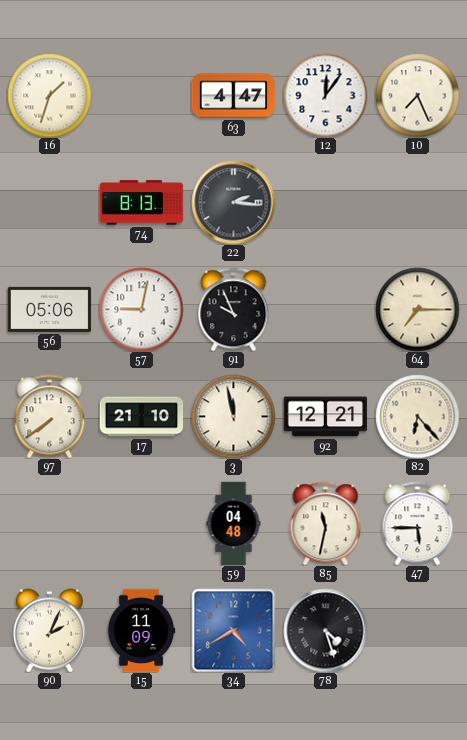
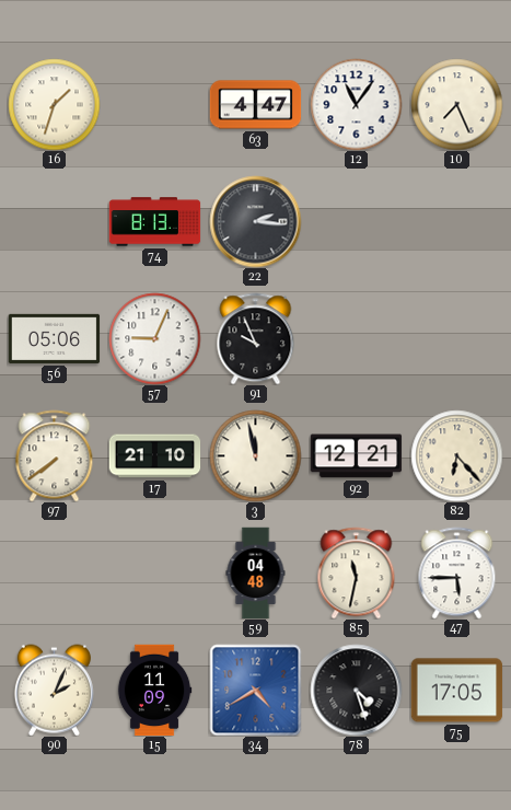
12: 12:06 -> 11:06
57: 9:02 -> 9:04
64: 7:15 -> none
75: none -> 17:05
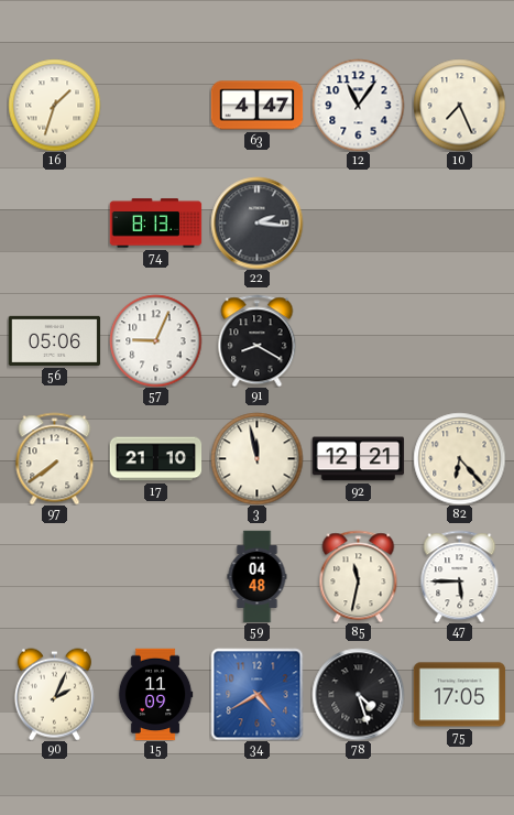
91: 9:56 -> 8:20
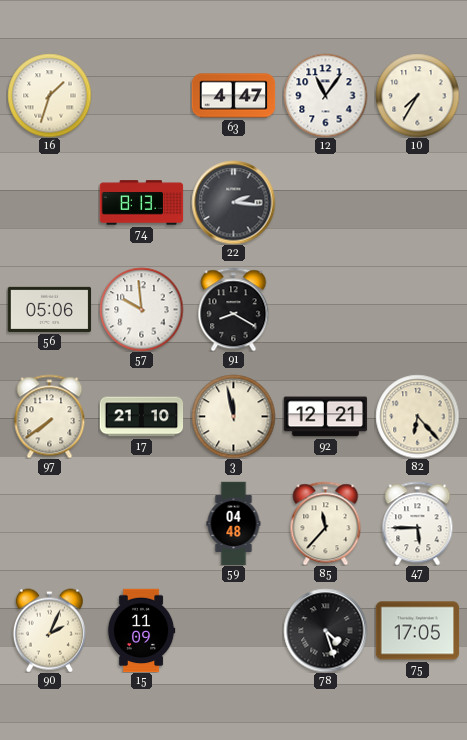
10: 7:26 -> 7:35
57: 9:04 -> 9:59
85: 11:32 -> 11:37
34: 4:40 -> none
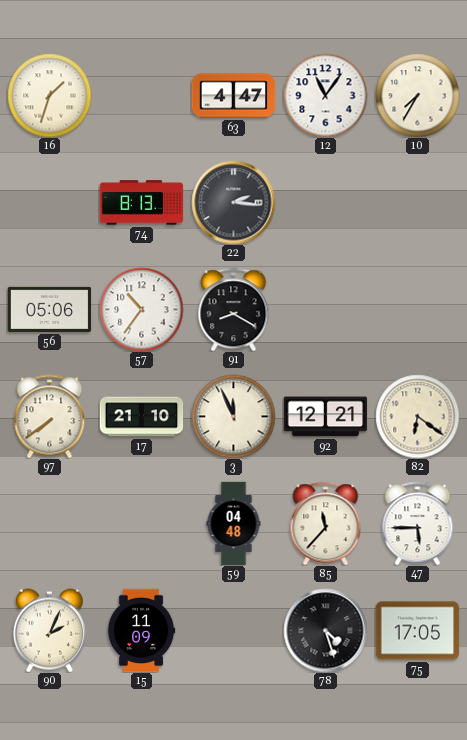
57: 9:59 -> 10:36
3: 11:58 -> 11:56
82: 6:23 -> 6:21
